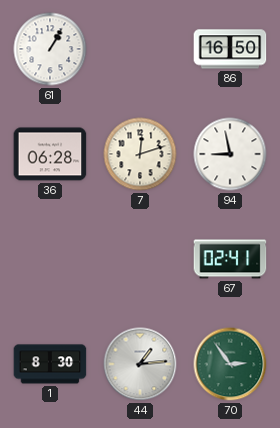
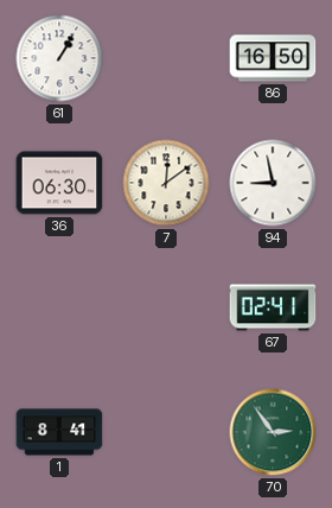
36: 06:28 -> 06:30
7: 12:12 -> 12:09
1: 8:30 -> 8:41
44: 1:14 -> none
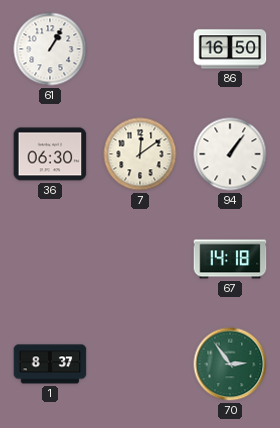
94: 8:58 -> 1:06
67: 02:41 -> 14:18
1: 8:41 -> 8:37
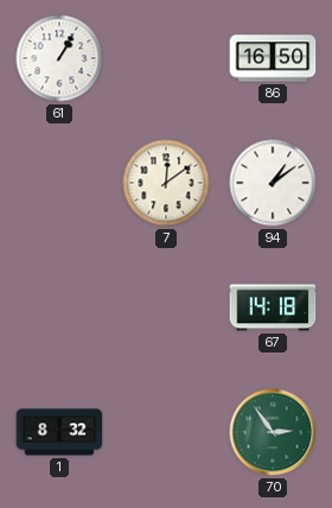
36: 06:30 -> none
94: 1:06 -> 1:09
1: 8:37 -> 8:32
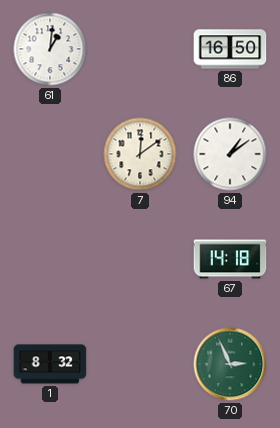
61: 1:05 -> 1:01
70: 2:54 -> 2:56
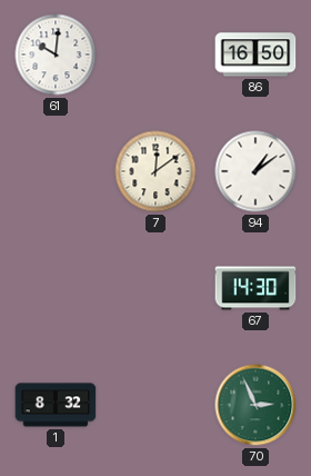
61: 1:01 -> 10:01
67: 14:18 -> 14:30
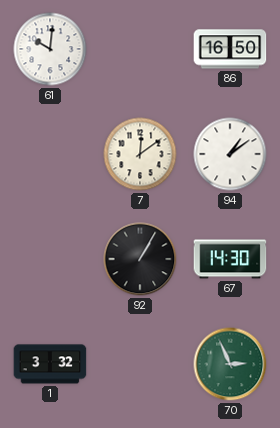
92: none -> 1:05
1: 8:32 -> 3:32
